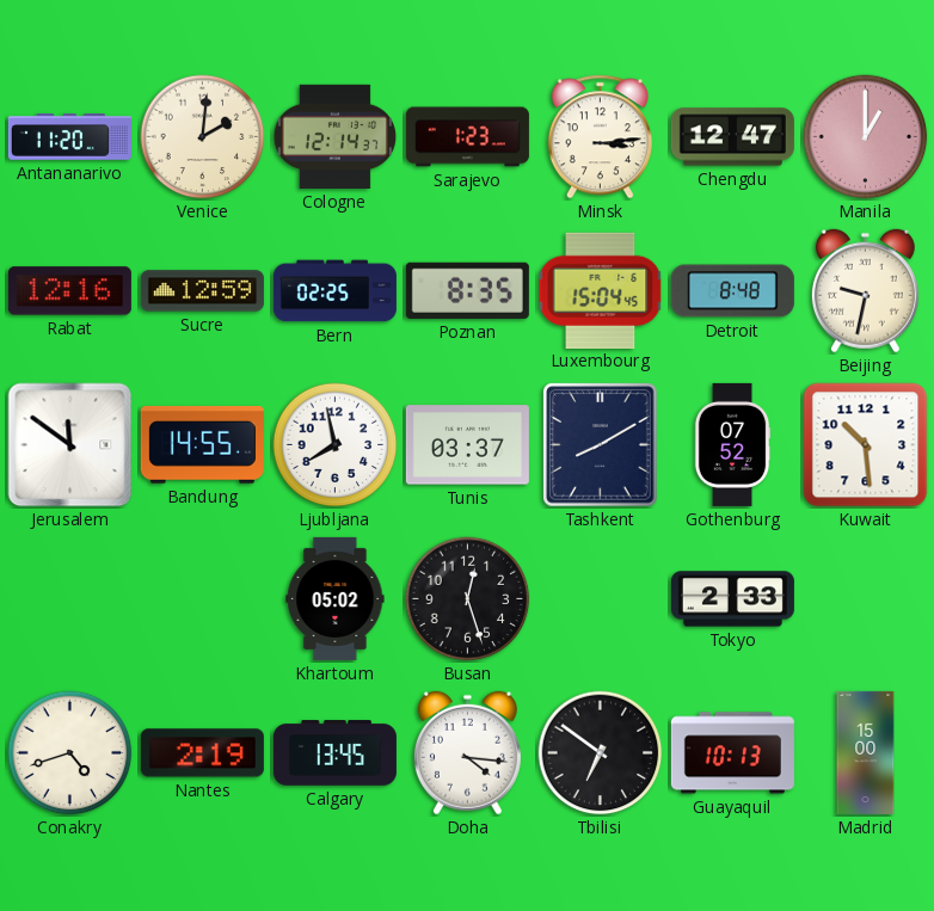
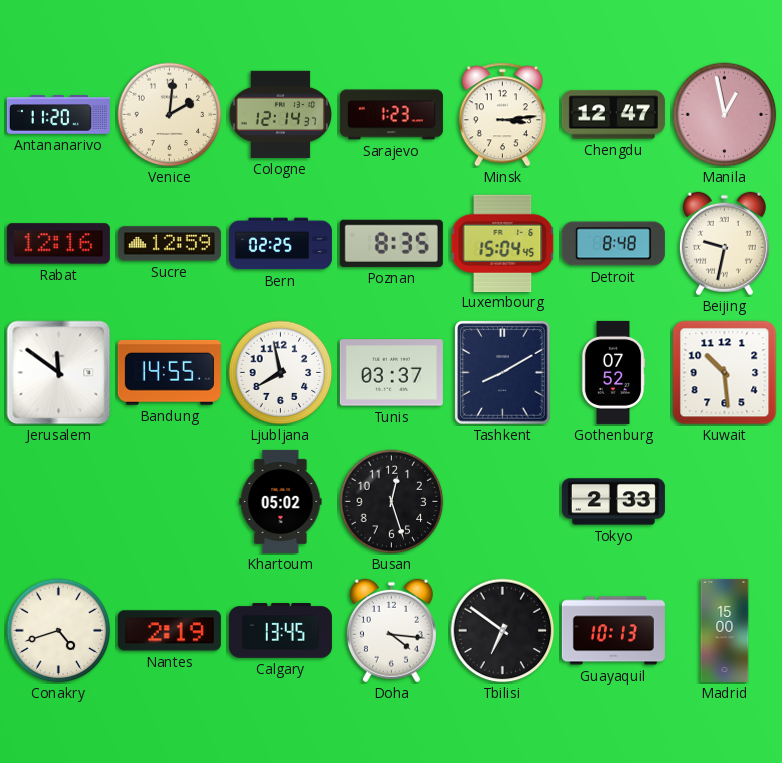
Manila: 1:00 -> 12:58
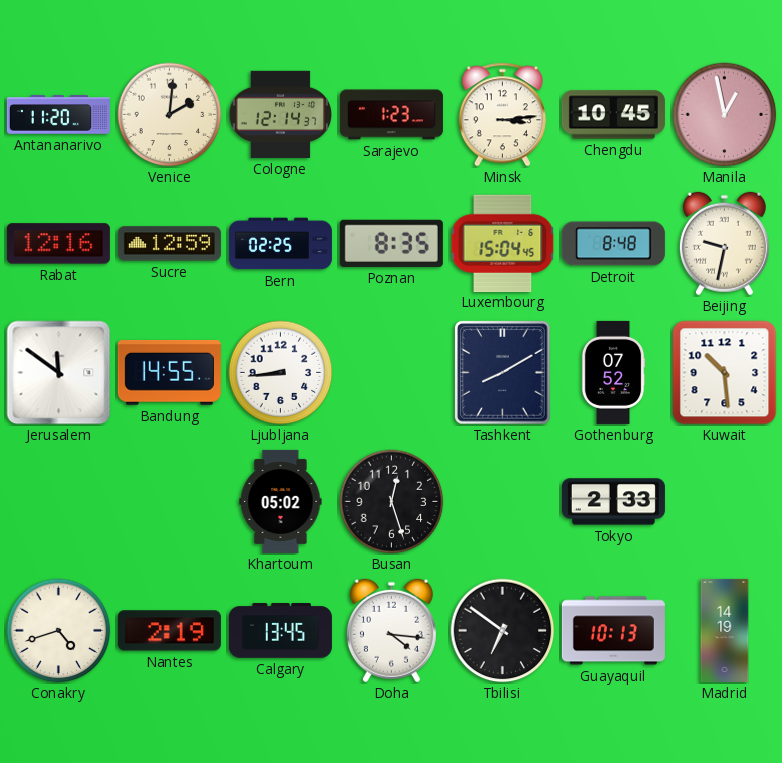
Chengdu: 12:47 -> 10:45
Ljubljana: 7:58 -> 8:44
Tunis: 03:37 -> none
Madrid: 15:00 -> 14:19
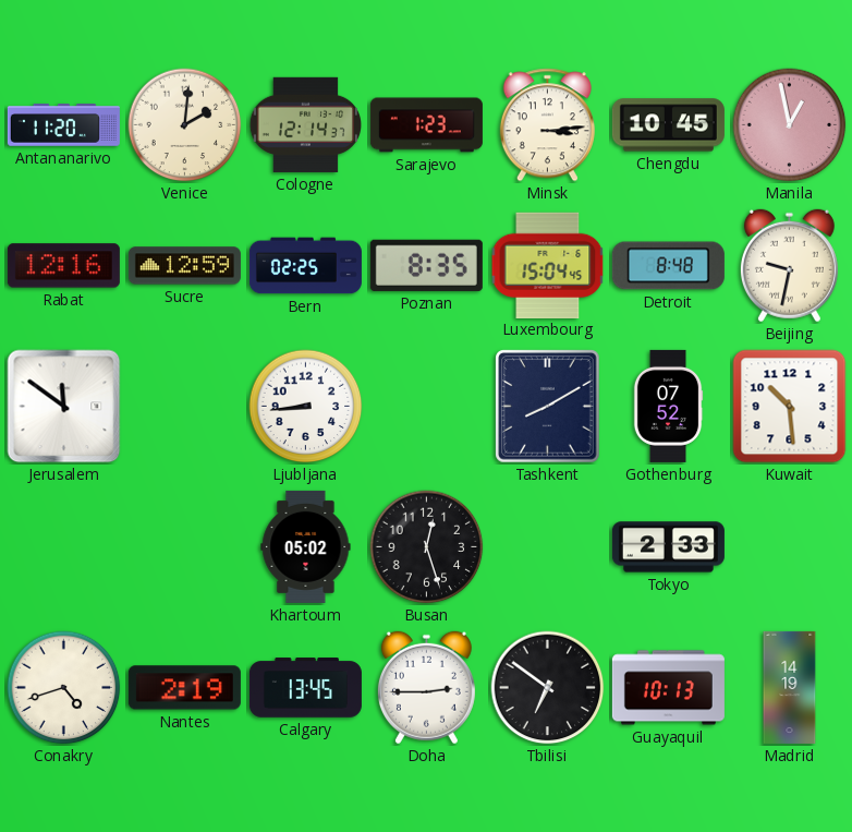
Bandung: 14:55 -> none
Doha: 4:16 -> 2:45
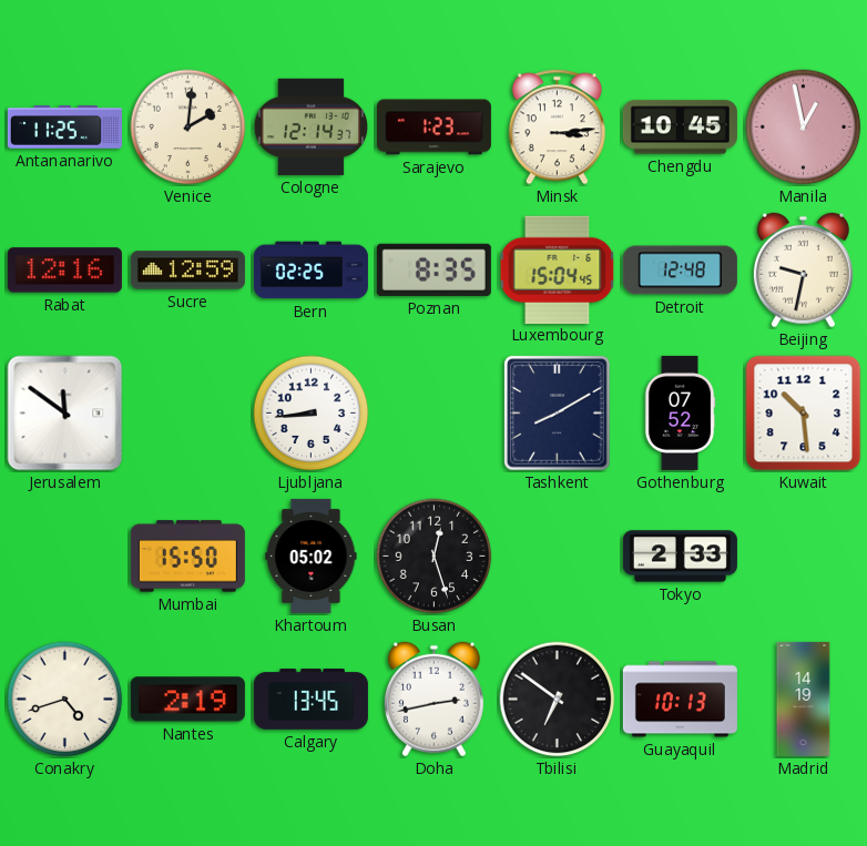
Antananarivo: 11:20 -> 11:25
Detroit: 8:48 -> 12:48
Mumbai: none -> 15:50
Doha: 2:45 -> 2:43
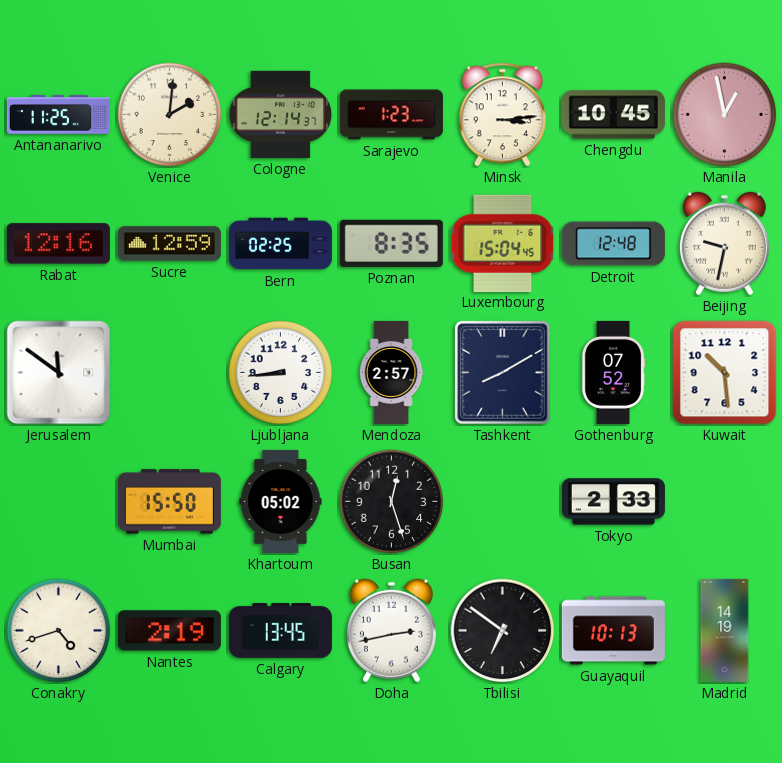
Mendoza: none -> 2:57
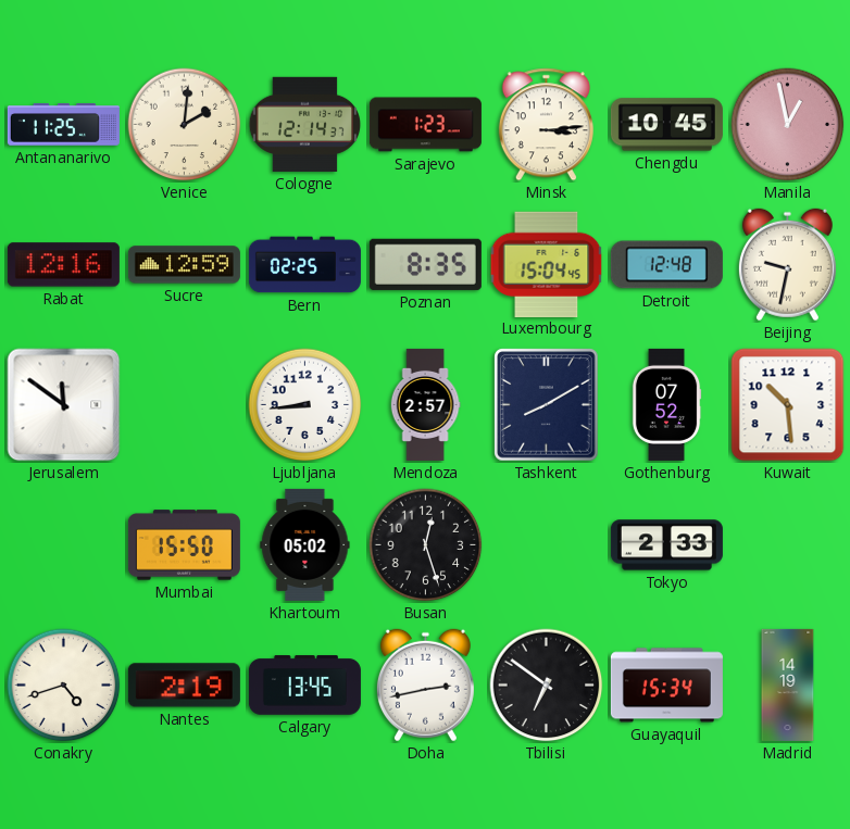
Guayaquil: 10:13 -> 15:34
